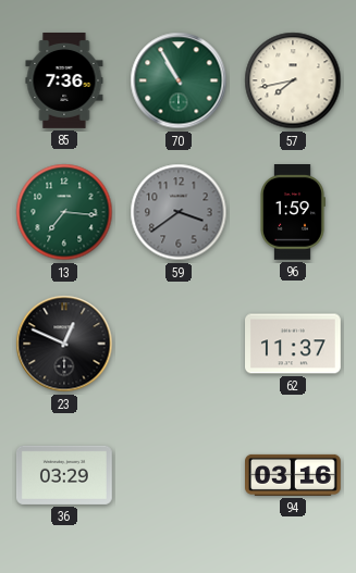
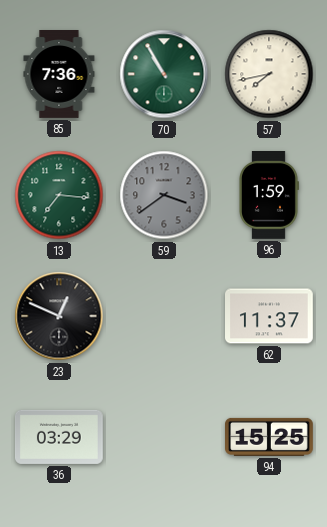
94: 03:16 -> 15:25
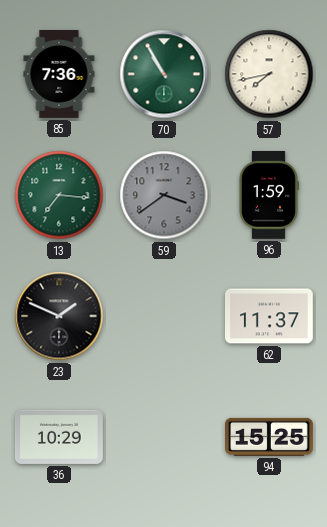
23: 12:49 -> 1:49
36: 03:29 -> 10:29
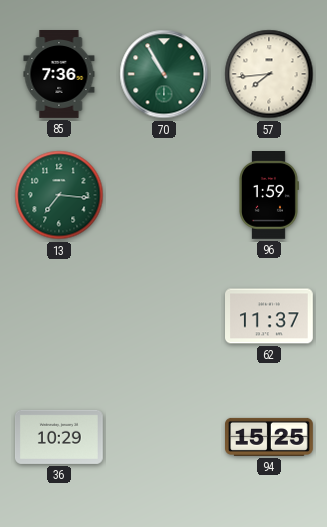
57: 7:43 -> 7:44
59: 3:39 -> none
23: 1:49 -> none
